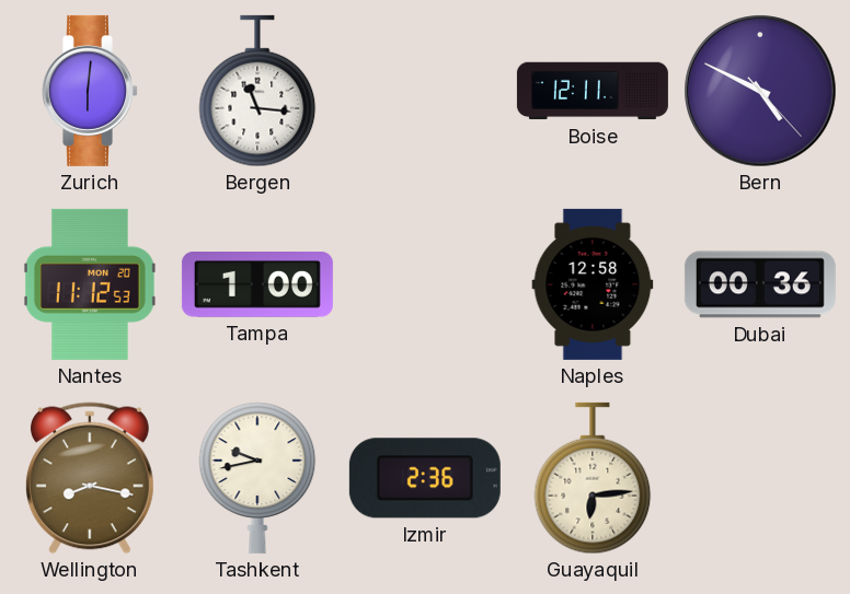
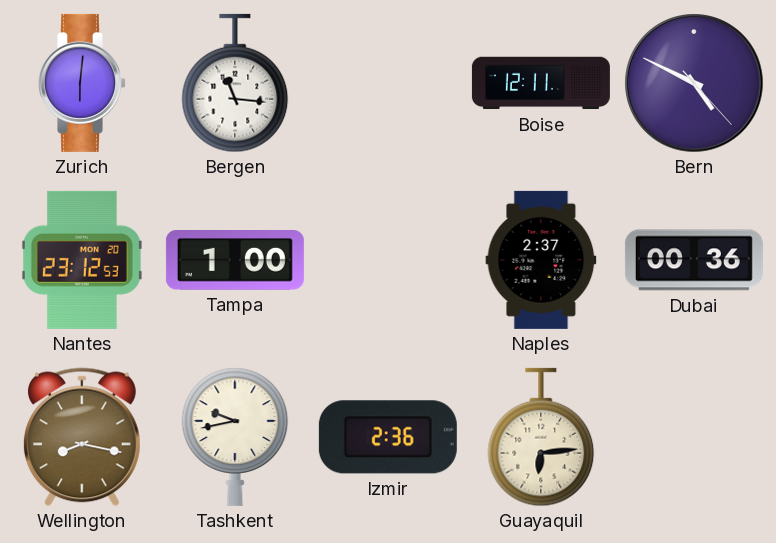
Nantes: 11:12 -> 23:12
Naples: 12:58 -> 2:37
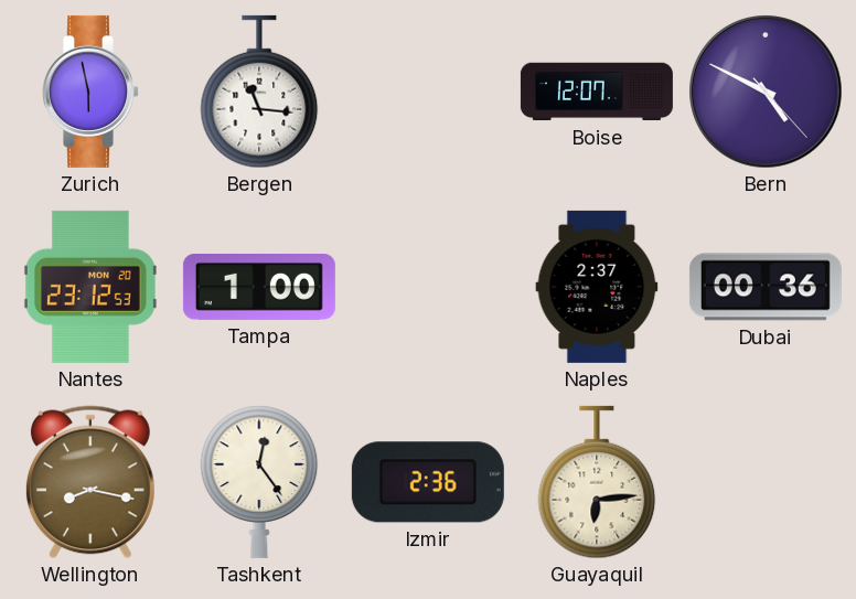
Zurich: 6:01 -> 5:58
Boise: 12:11 -> 12:07
Tashkent: 9:43 -> 12:24
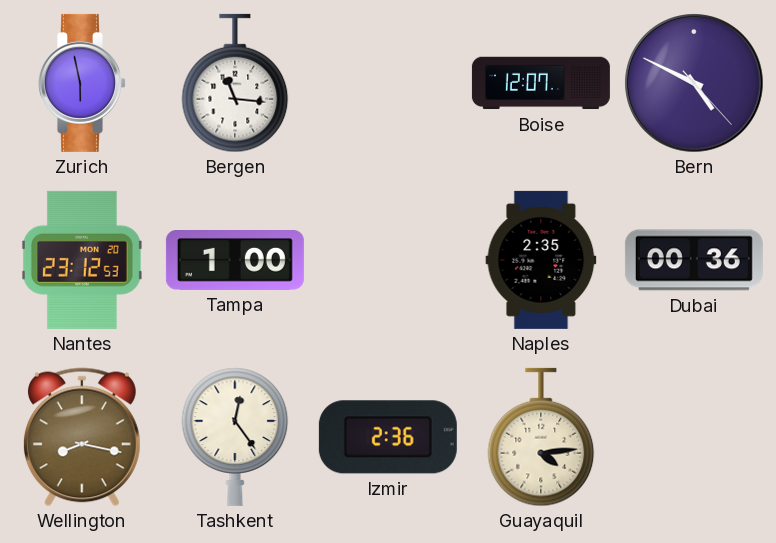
Naples: 2:37 -> 2:35
Guayaquil: 6:14 -> 4:14
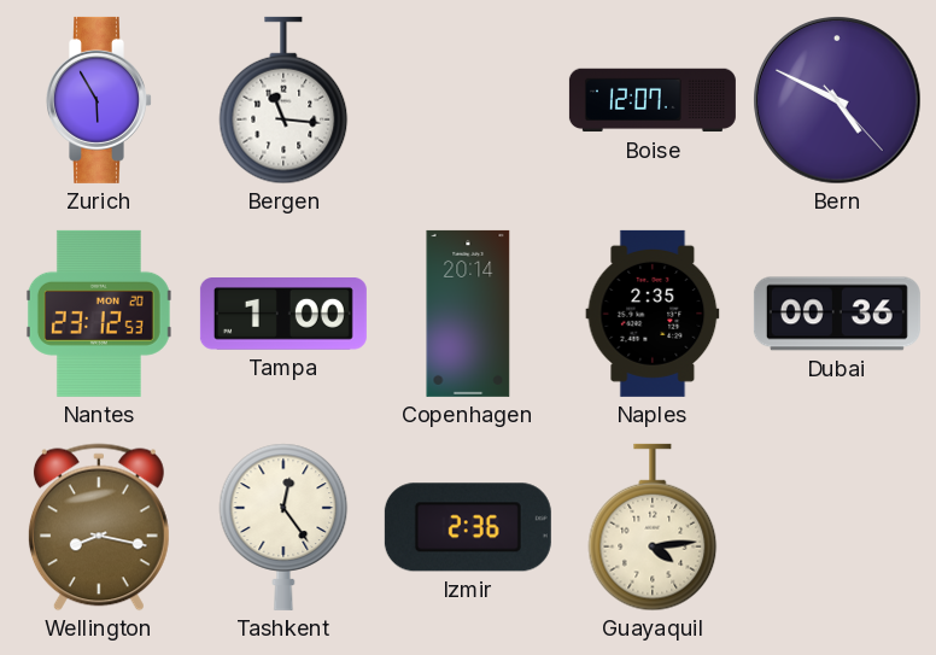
Zurich: 5:58 -> 5:55
Copenhagen: none -> 20:14
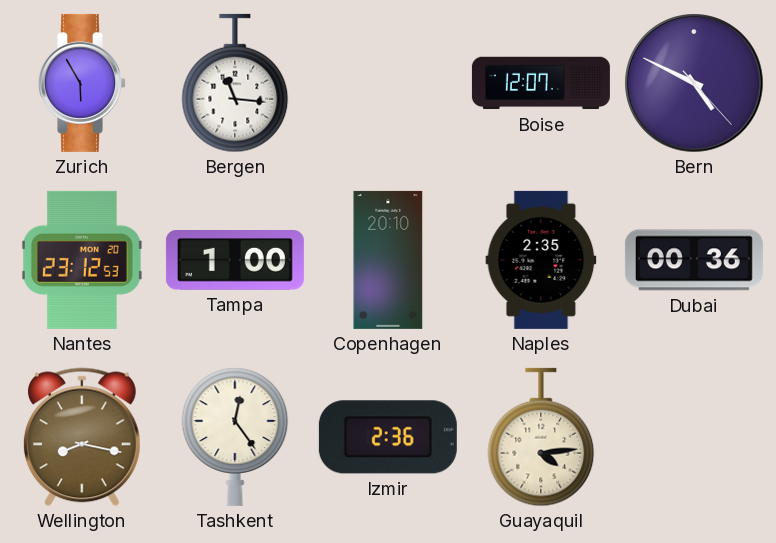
Copenhagen: 20:14 -> 20:10
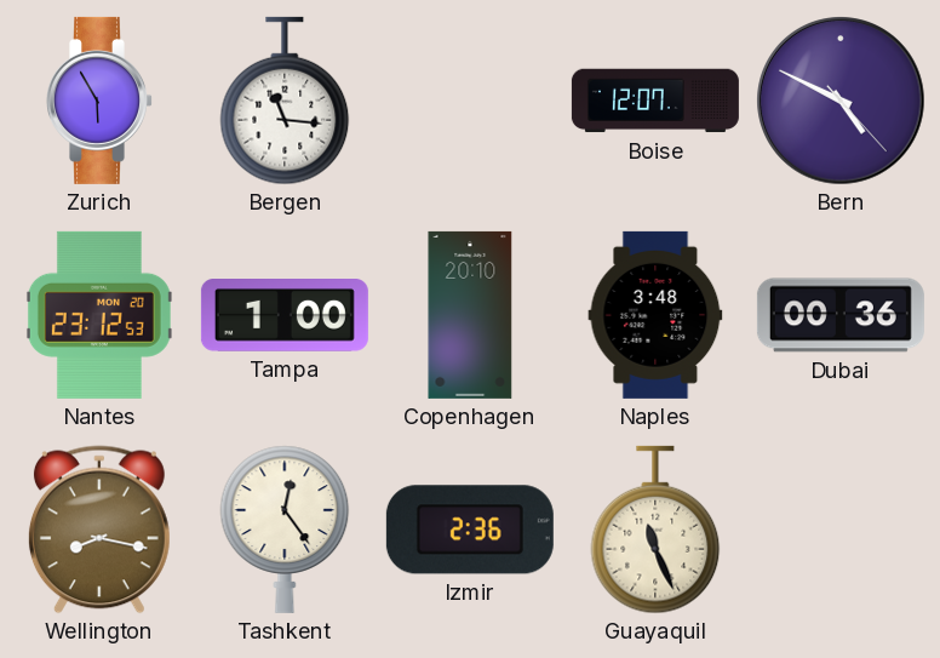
Naples: 2:35 -> 3:48
Guayaquil: 4:14 -> 11:26
